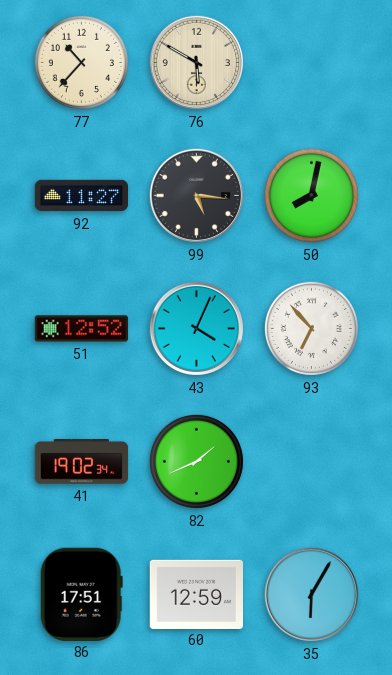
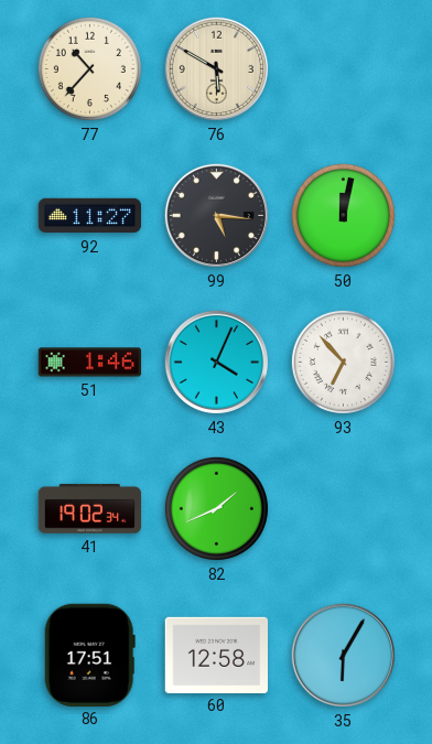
50: 8:02 -> 12:02
51: 12:52 -> 1:46
60: 12:59 -> 12:58
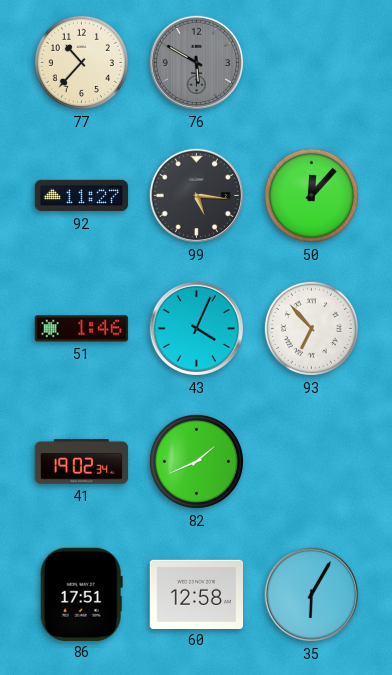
76 dial: cream -> grey
50: 12:02 -> 12:07
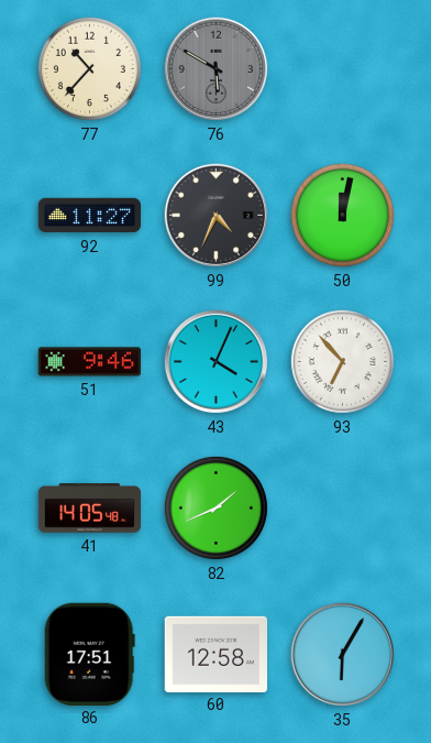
99: 5:16 -> 4:34
50: 12:07 -> 12:02
51: 1:46 -> 9:46
41: 19:02 -> 14:05
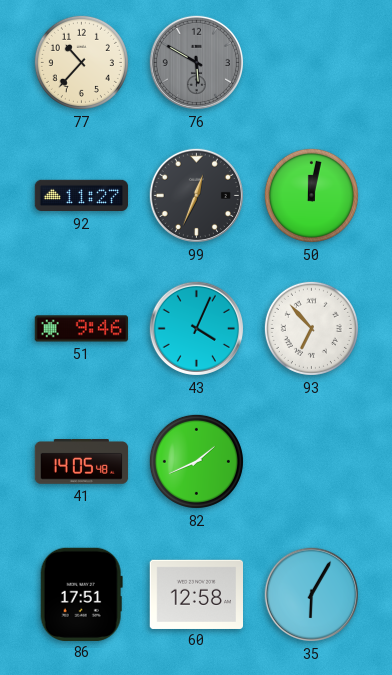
99: 4:34 -> 12:34
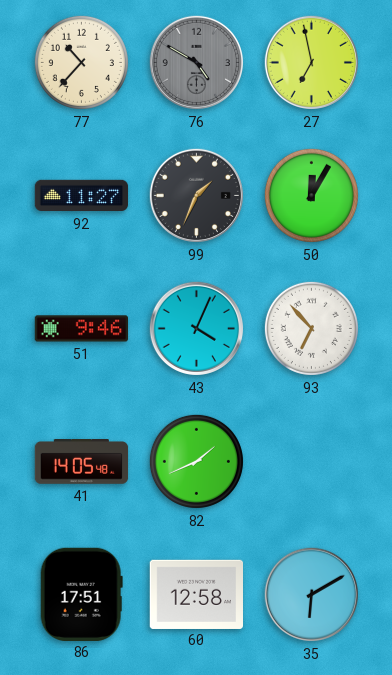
76: 5:50 -> 4:50
27: none -> 6:58
99: 12:34 -> 1:34
50: 12:02 -> 12:05
35: 6:05 -> 6:10
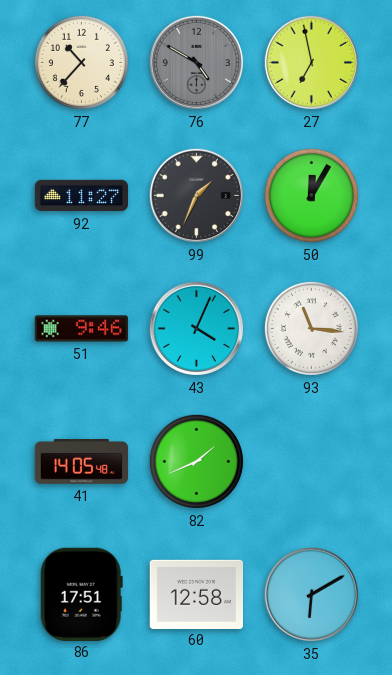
93: 6:53 -> 11:16
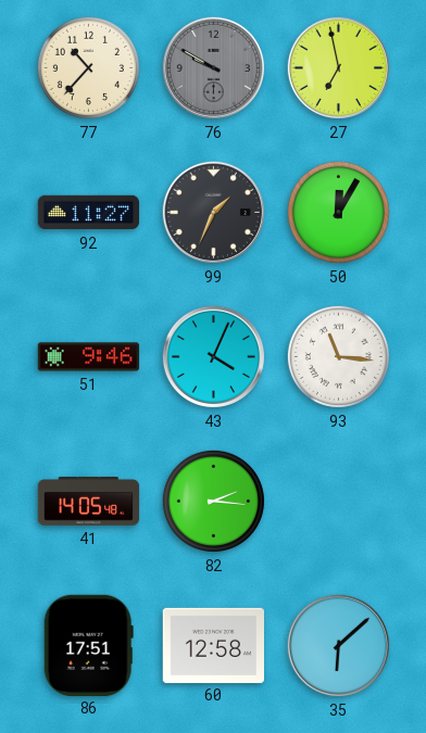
76: 4:50 -> 9:50
82: 1:41 -> 2:16
35: 6:10 -> 6:08
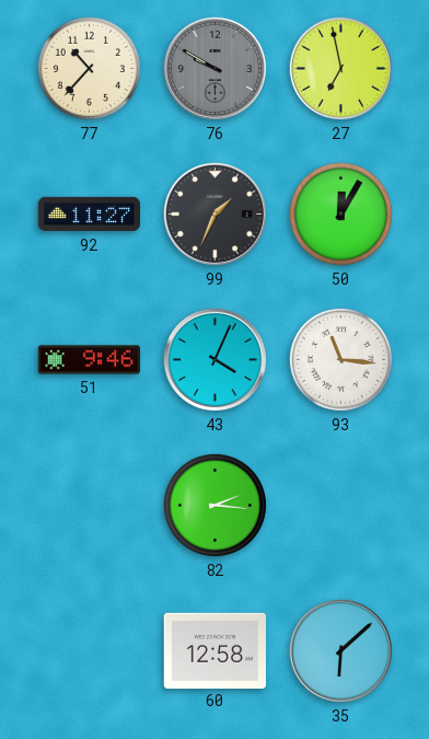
41: 14:05 -> none
86: 17:51 -> none
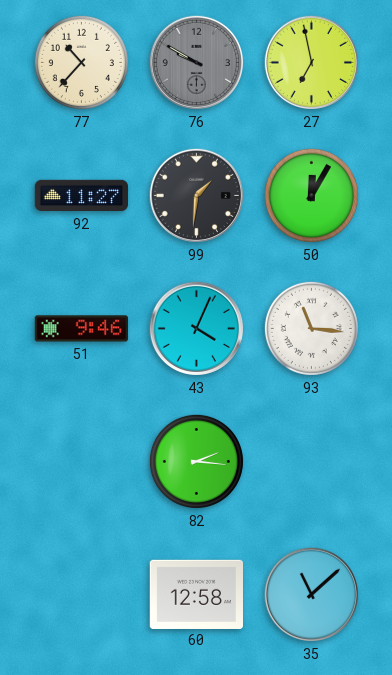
99: 1:34 -> 1:31
35: 6:08 -> 11:08
